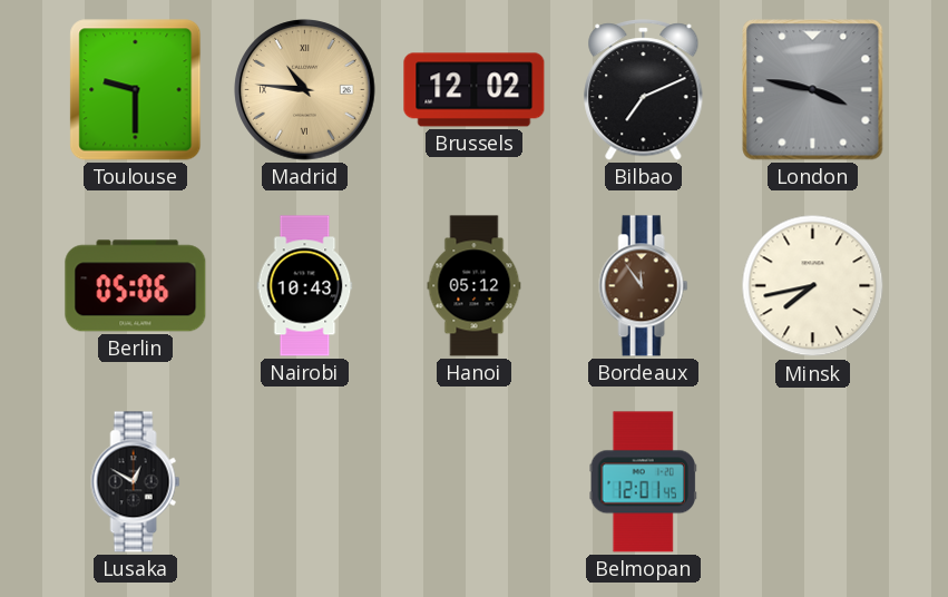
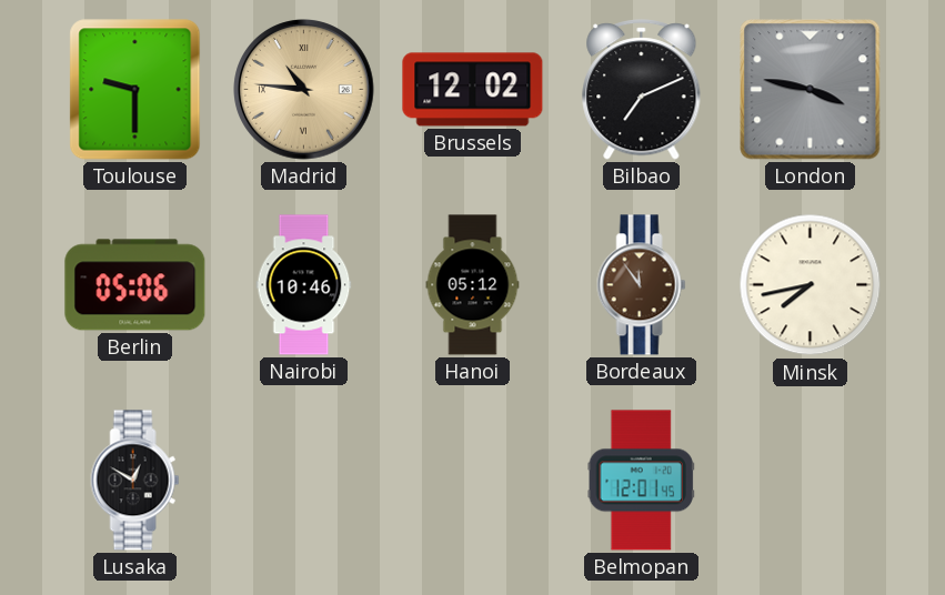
Nairobi: 10:43 -> 10:46
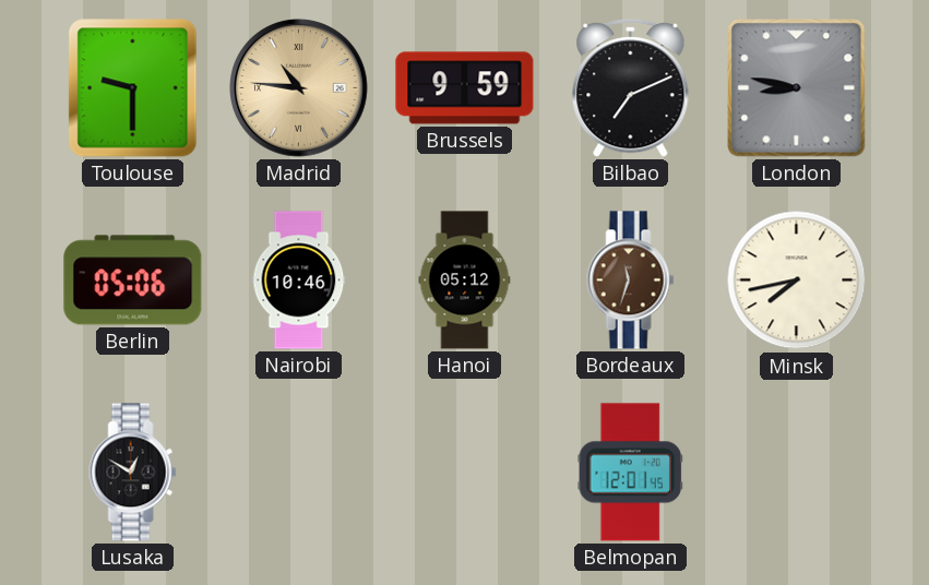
Brussels: 12:02 -> 9:59
London: 3:47 -> 8:47
Bordeaux: 11:54 -> 11:33
